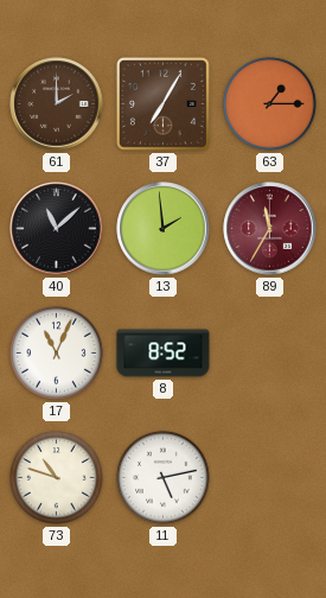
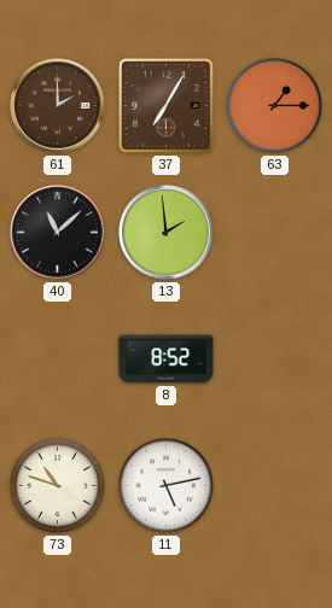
89: 11:35 -> none
17: 11:04 -> none
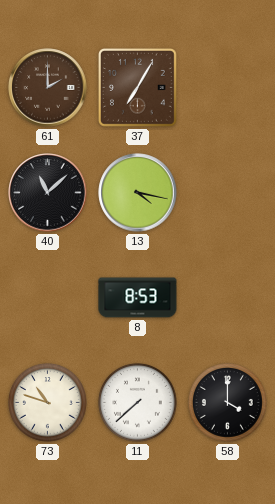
63: 1:15 -> none
13: 1:59 -> 4:17
8: 8:52 -> 8:53
11: 5:13 -> 7:38
58: none -> 4:00
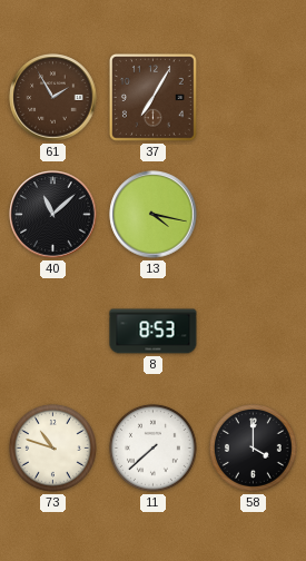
61: 2:00 -> 1:55
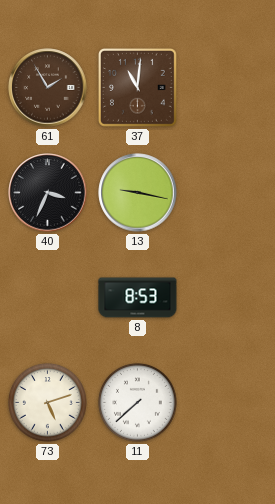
37: 7:05 -> 11:01
40: 11:08 -> 3:34
13: 4:17 -> 9:17
73: 10:48 -> 5:12
58: 4:00 -> none
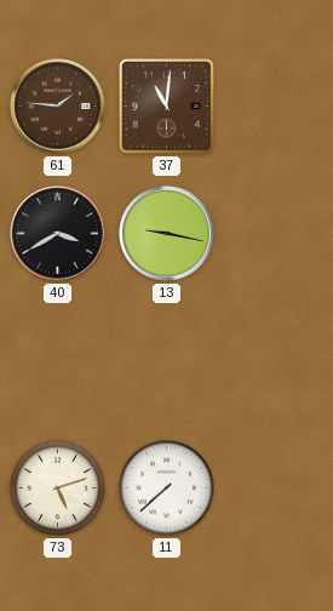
61: 1:55 -> 1:46
40: 3:34 -> 3:40
8: 8:53 -> none
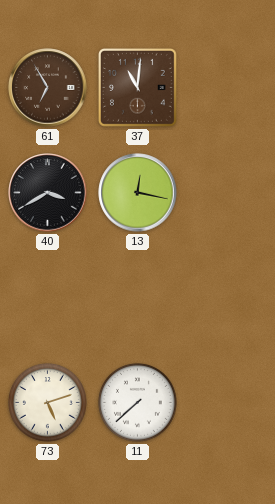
61: 1:46 -> 6:55
13: 9:17 -> 12:17
